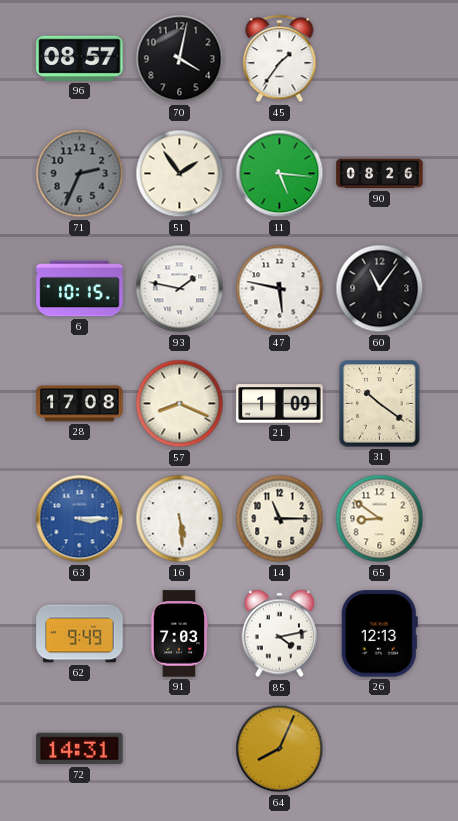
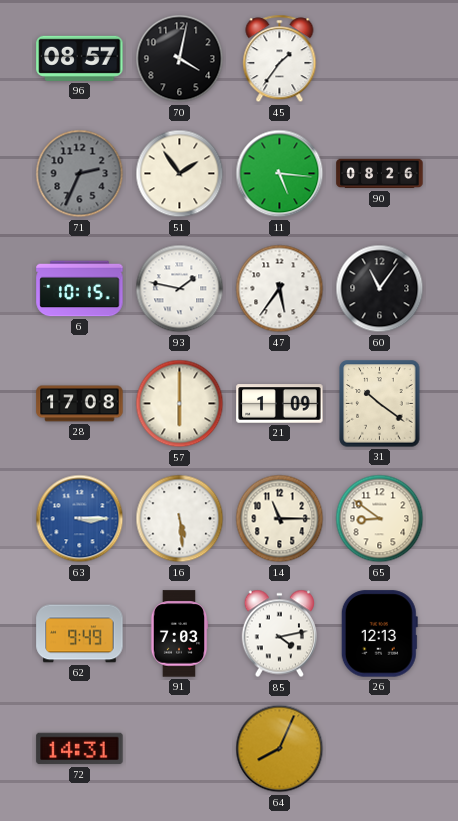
47: 5:47 -> 5:36
57: 8:19 -> 6:00
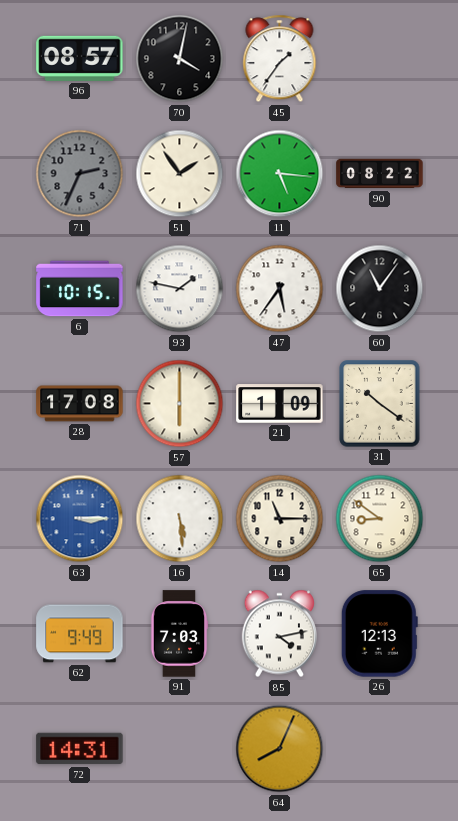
90: 08:26 -> 08:22
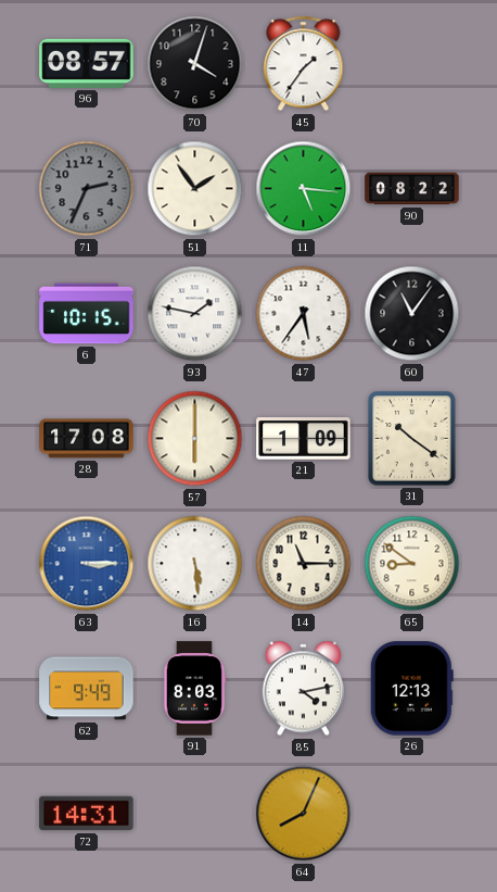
70: 4:02 -> 4:03
91: 7:03 -> 8:03
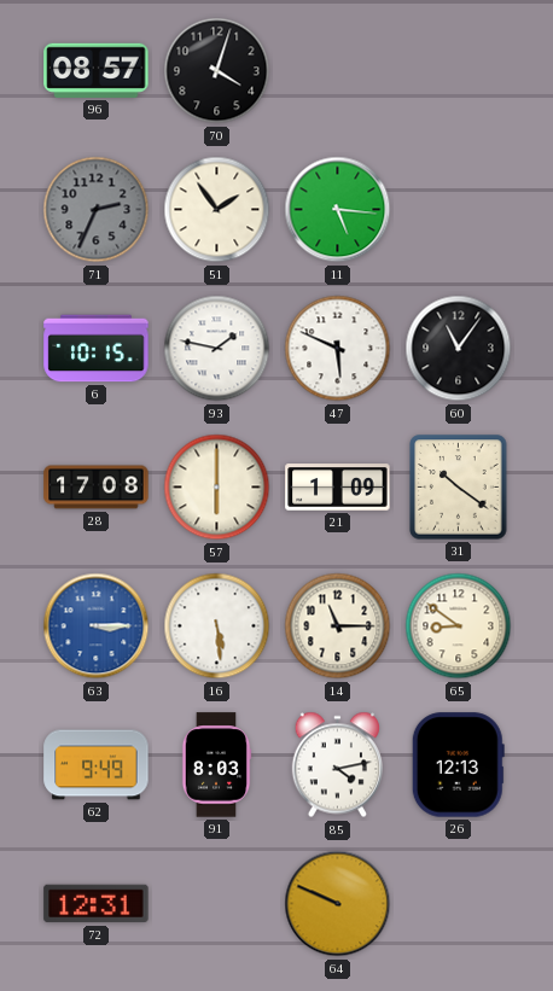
45: 1:36 -> none
90: 08:22 -> none
47: 5:36 -> 5:49
72: 14:31 -> 12:31
64: 8:04 -> 9:49
